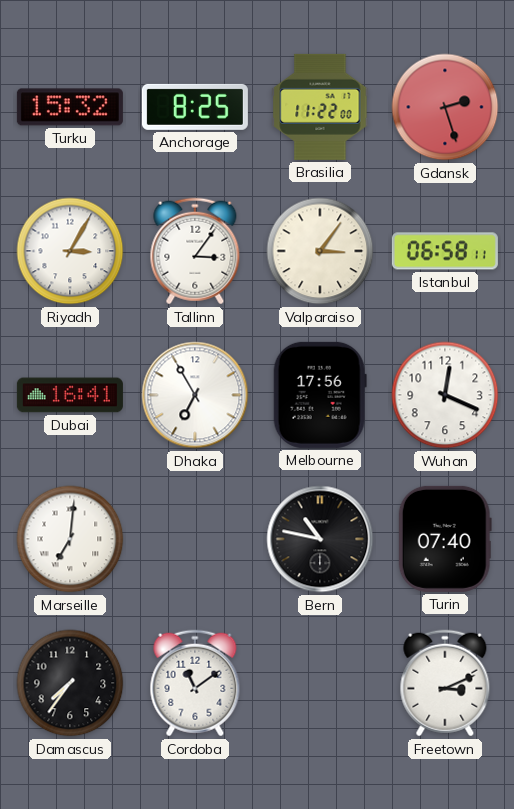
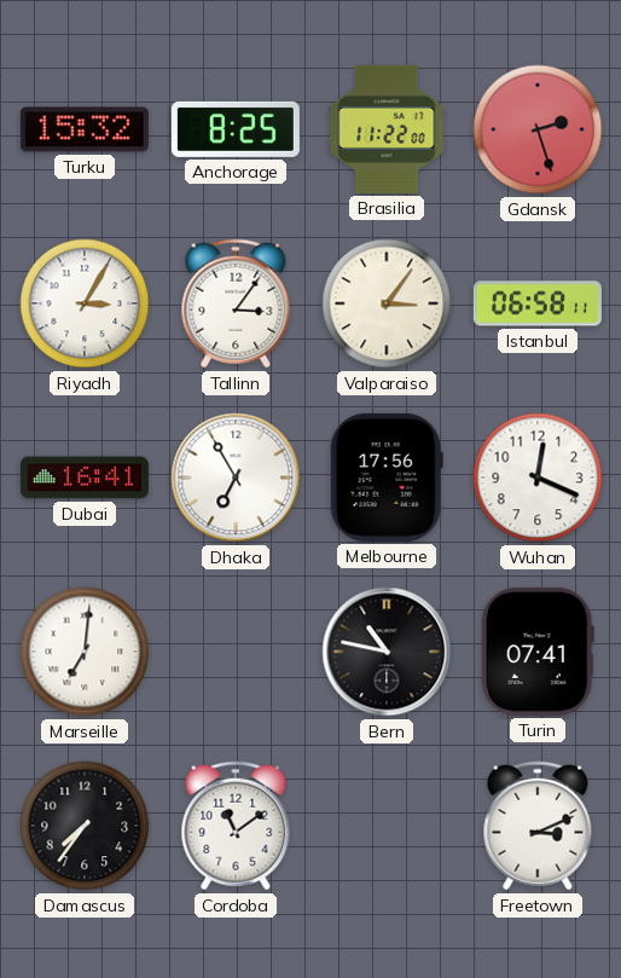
Turin: 07:40 -> 07:41
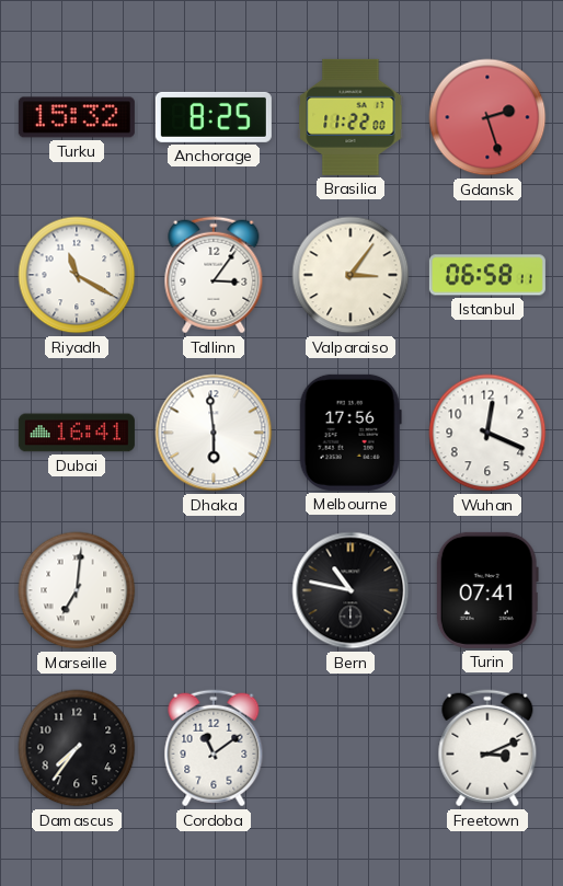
Riyadh: 3:05 -> 11:20
Dhaka: 6:55 -> 5:59
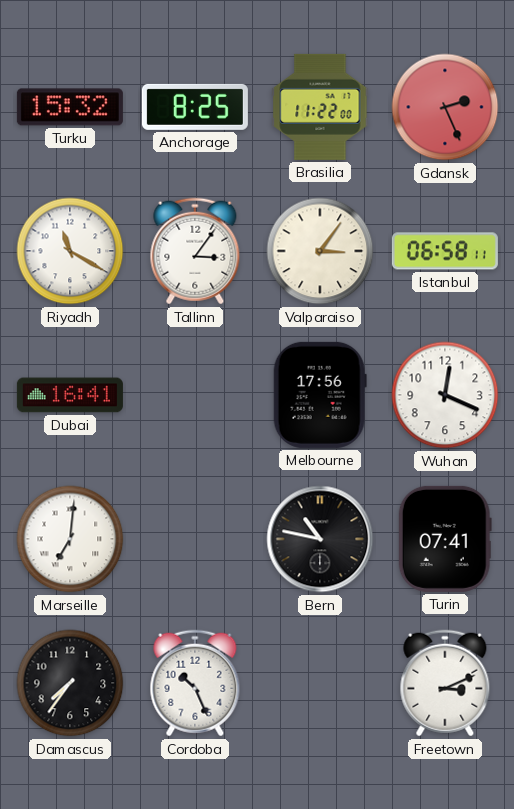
Gdansk: 2:27 -> 2:26
Dhaka: 5:59 -> none
Cordoba: 11:09 -> 10:26
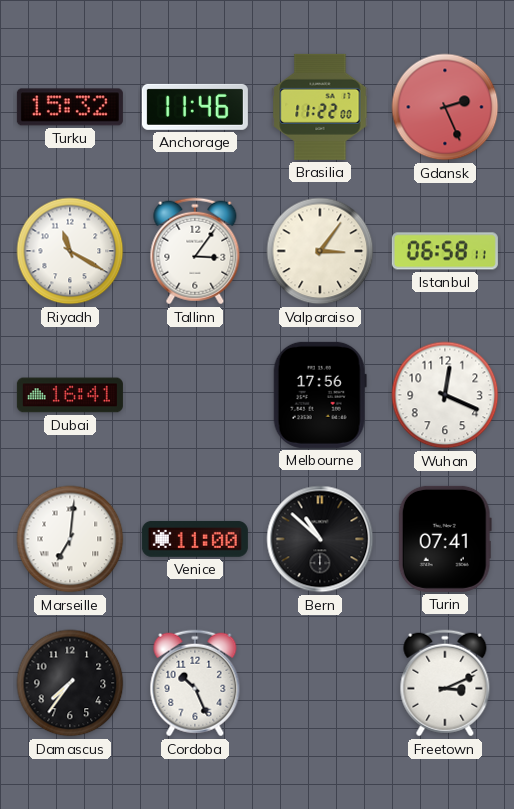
Anchorage: 8:25 -> 11:46
Venice: none -> 11:00
Bern: 10:47 -> 10:52
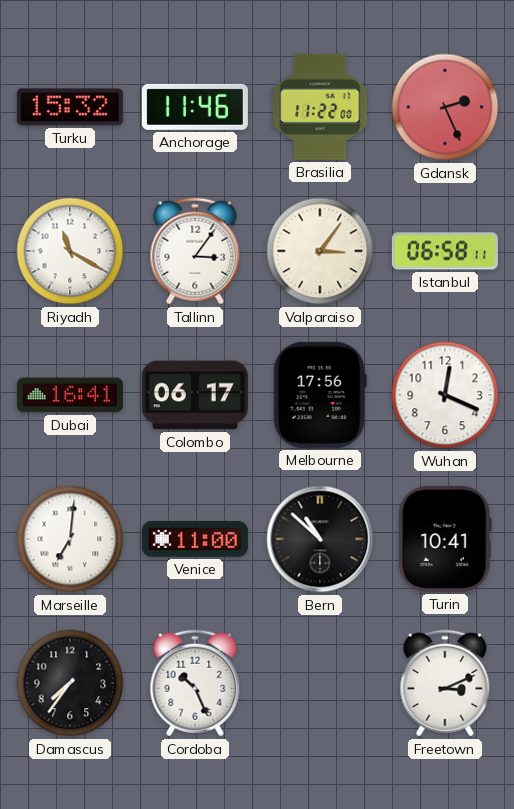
Colombo: none -> 06:17
Turin: 07:41 -> 10:41
